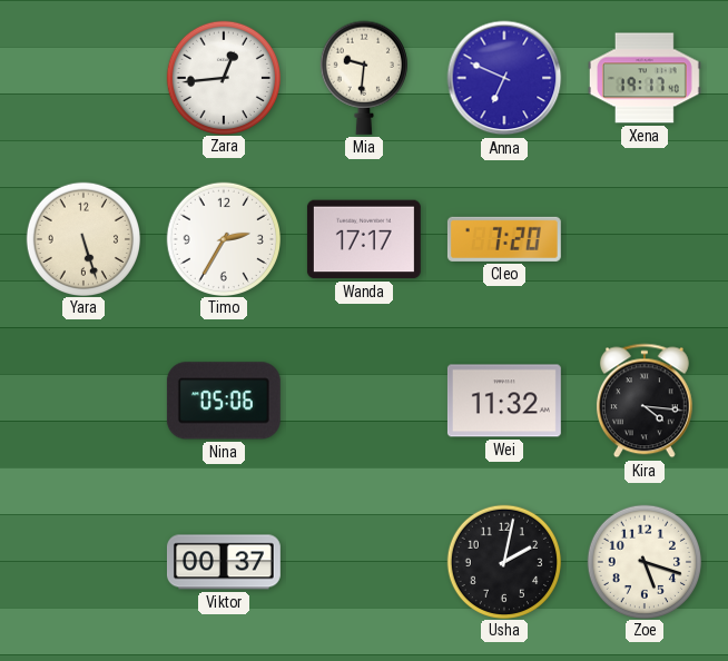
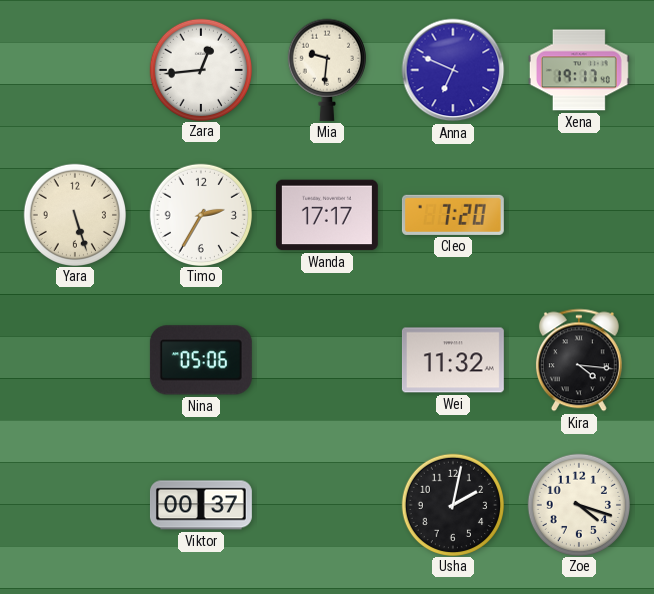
Zoe: 5:18 -> 4:18
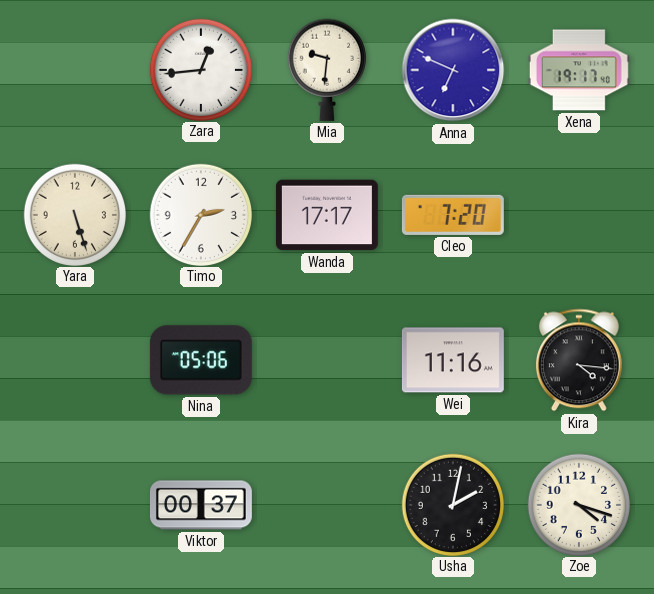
Wei: 11:32 -> 11:16
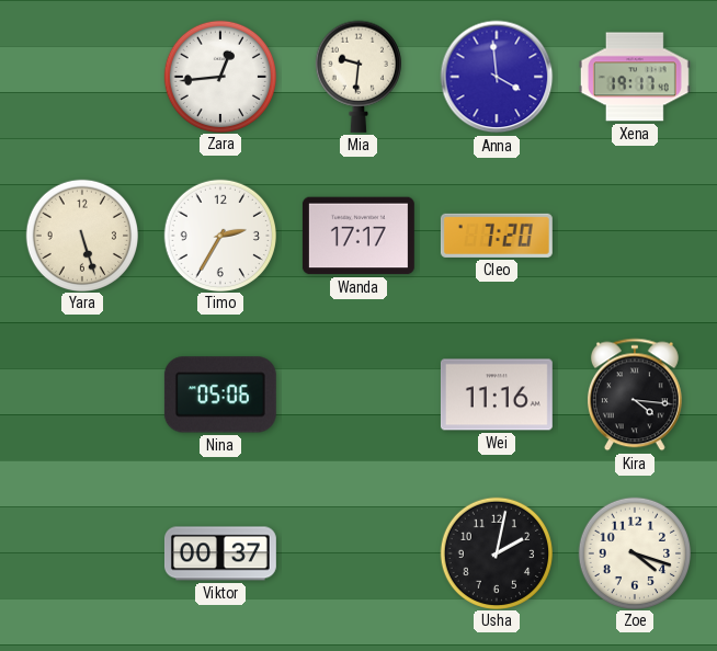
Anna: 6:49 -> 3:59
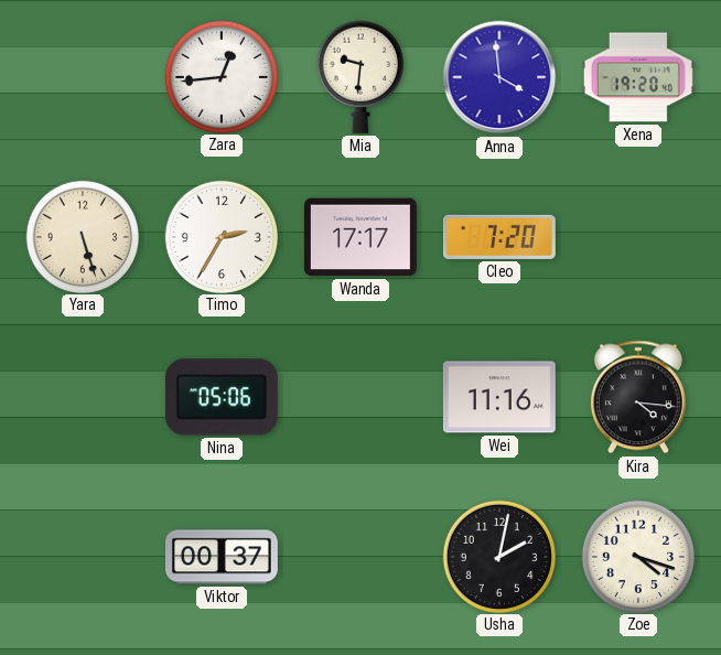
Xena: 19:17 -> 19:20
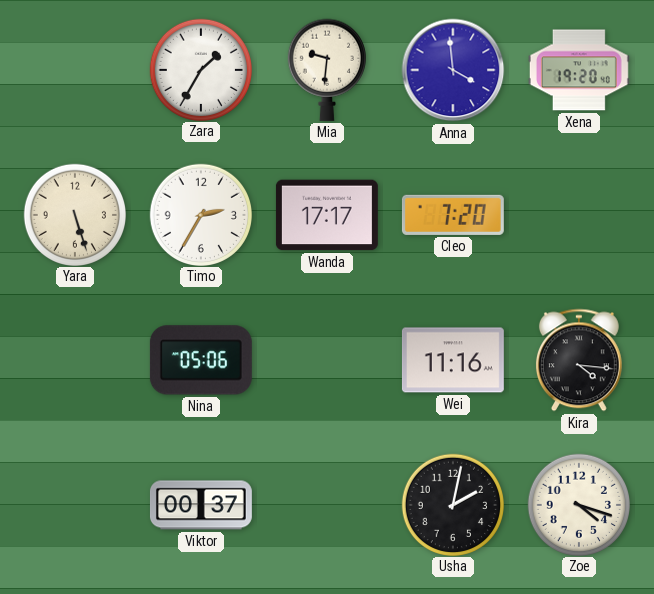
Zara: 12:44 -> 1:35
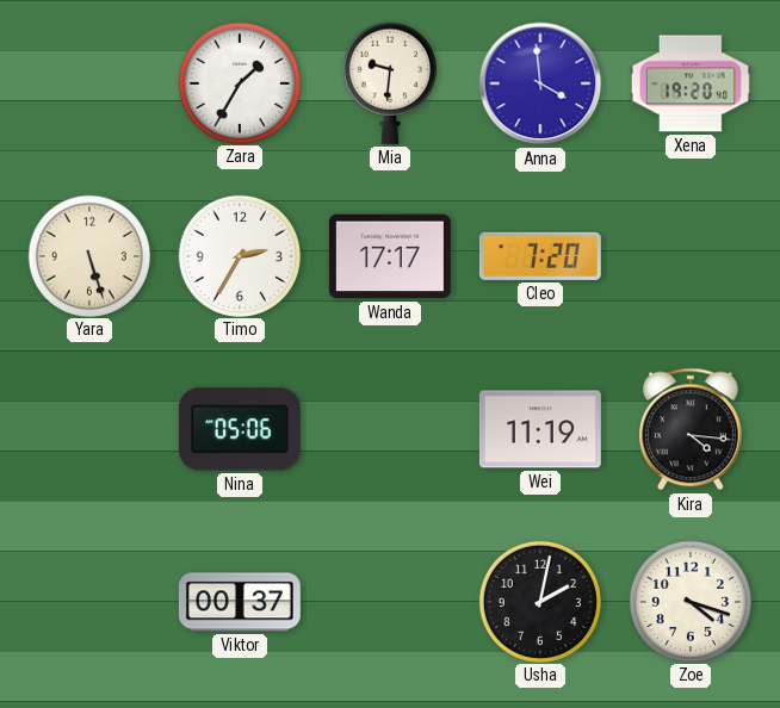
Wei: 11:16 -> 11:19
